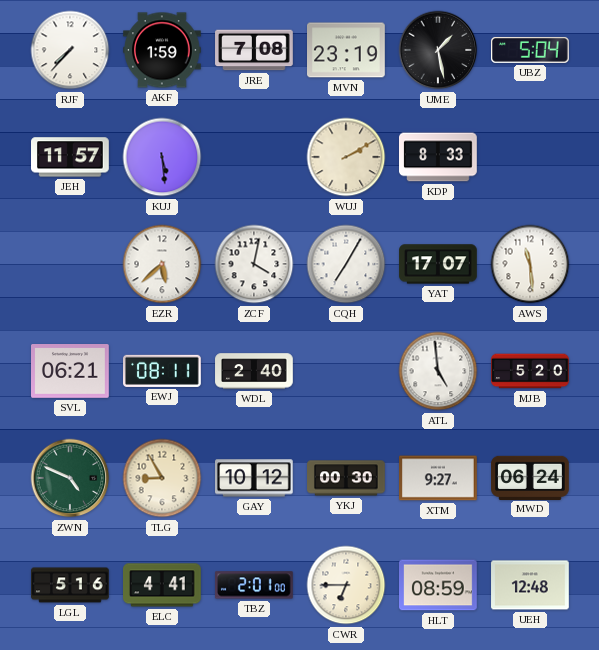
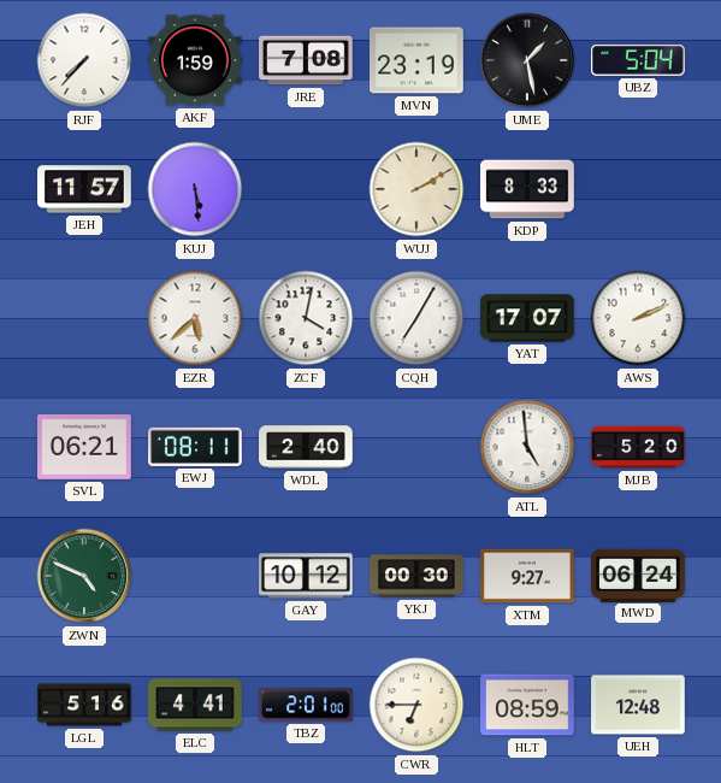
AWS: 11:29 -> 2:11
TLG: 8:55 -> none
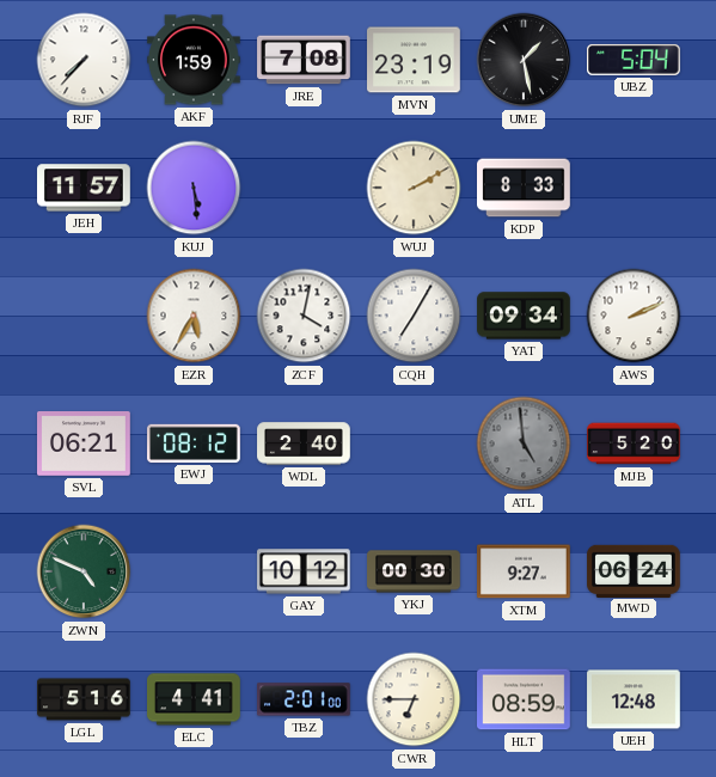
EZR: 5:38 -> 5:35
YAT: 17:07 -> 09:34
EWJ: 08:11 -> 08:12
ATL dial: white -> grey
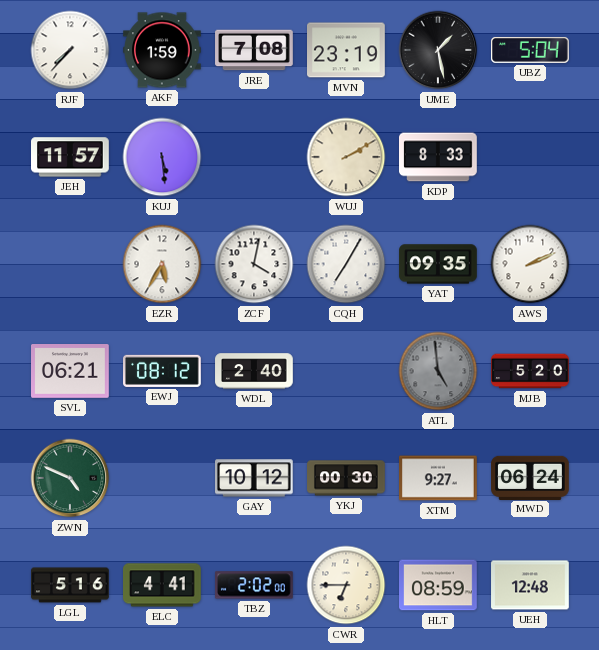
YAT: 09:34 -> 09:35
TBZ: 2:01 -> 2:02
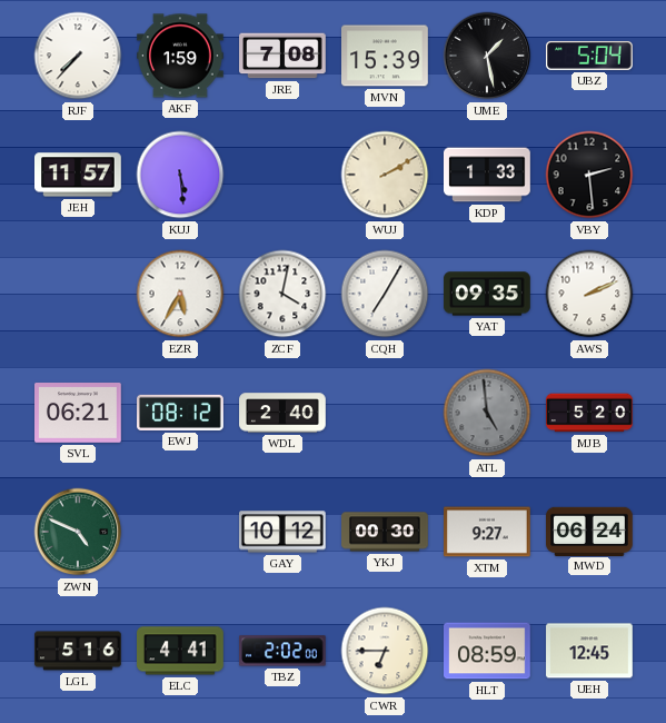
MVN: 23:19 -> 15:39
KDP: 8:33 -> 1:33
VBY: none -> 2:29
UEH: 12:48 -> 12:45
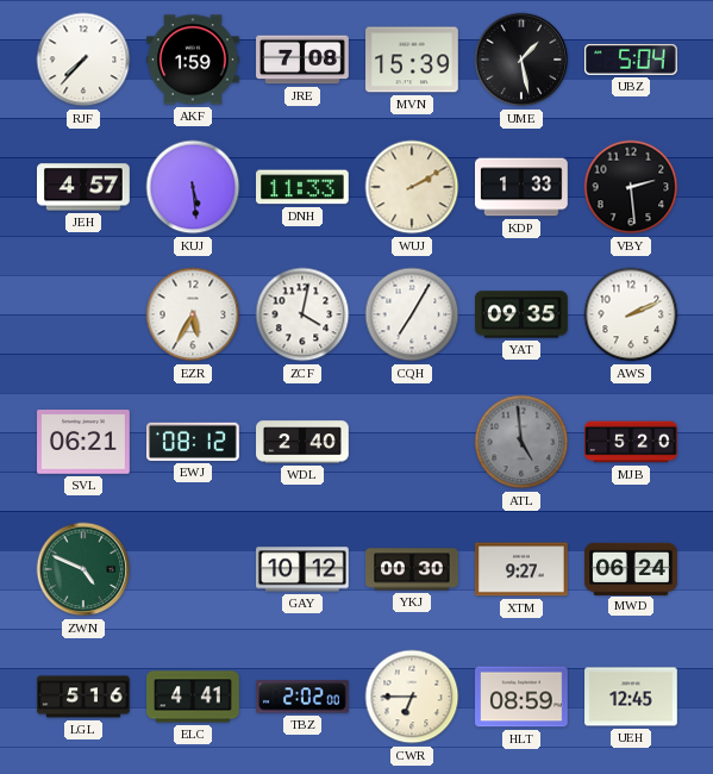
JEH: 11:57 -> 4:57
DNH: none -> 11:33
